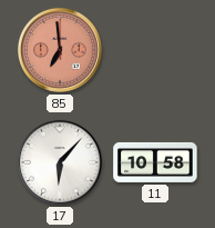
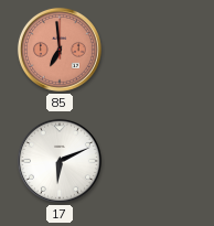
17: 6:07 -> 6:11
11: 10:58 -> none
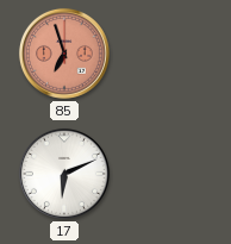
85: 6:59 -> 6:57
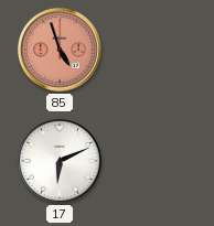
85: 6:57 -> 4:57
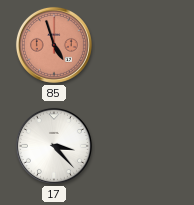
17: 6:11 -> 3:23
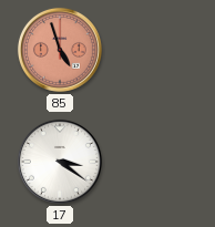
17: 3:23 -> 3:21
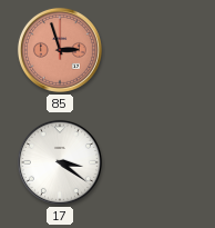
85: 4:57 -> 2:57
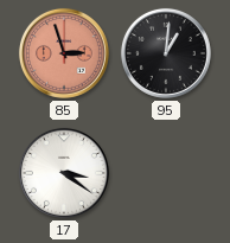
95: none -> 1:01
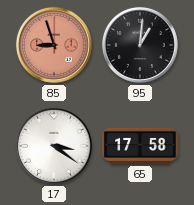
85: 2:57 -> 8:57
65: none -> 17:58
